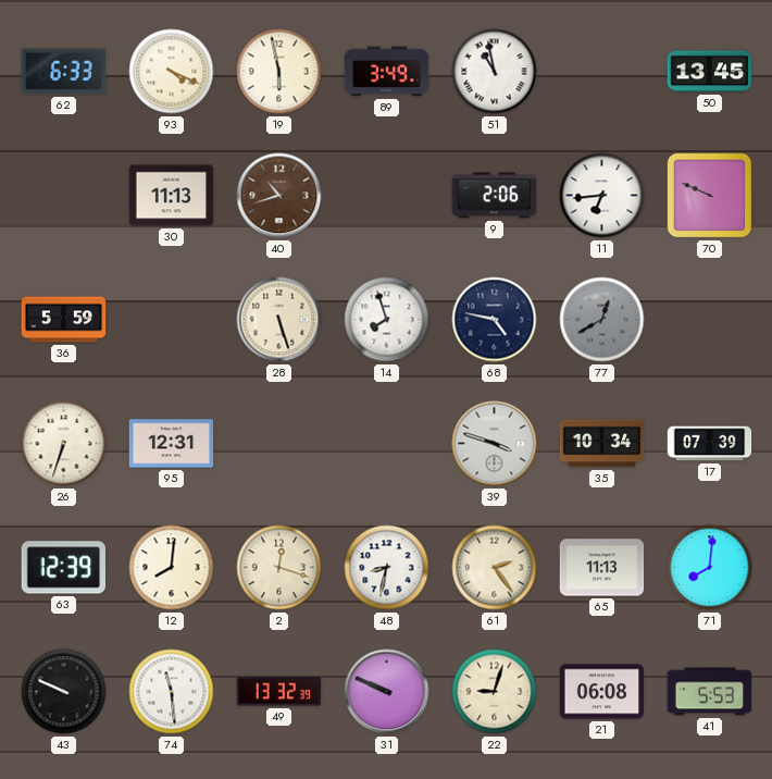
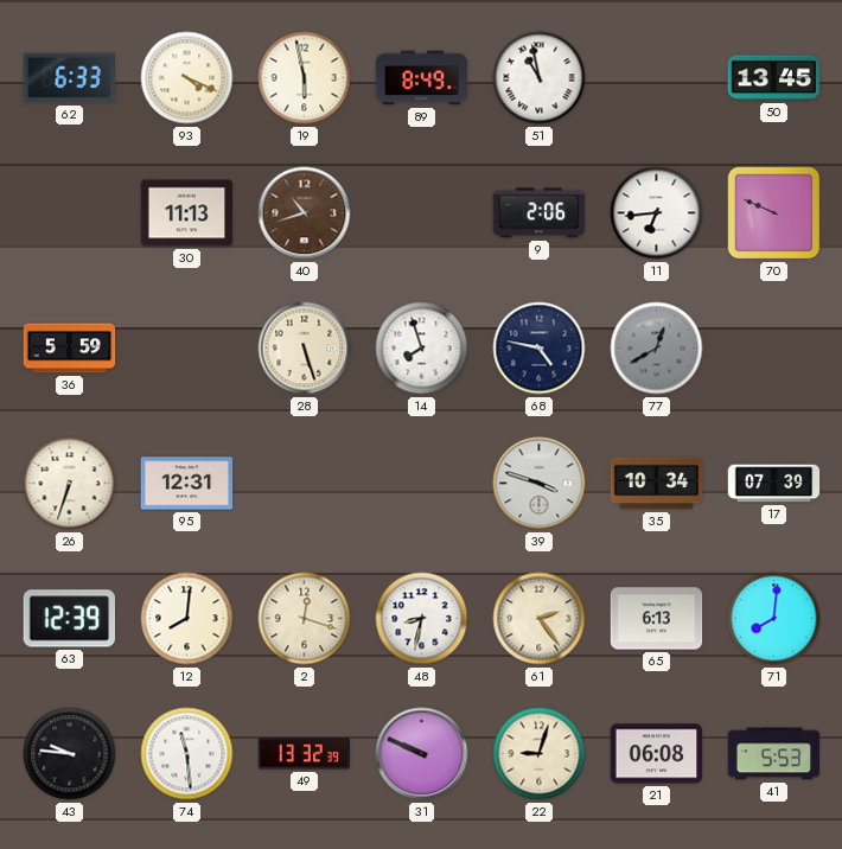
89: 3:49 -> 8:49
65: 11:13 -> 6:13
43: 9:49 -> 9:46
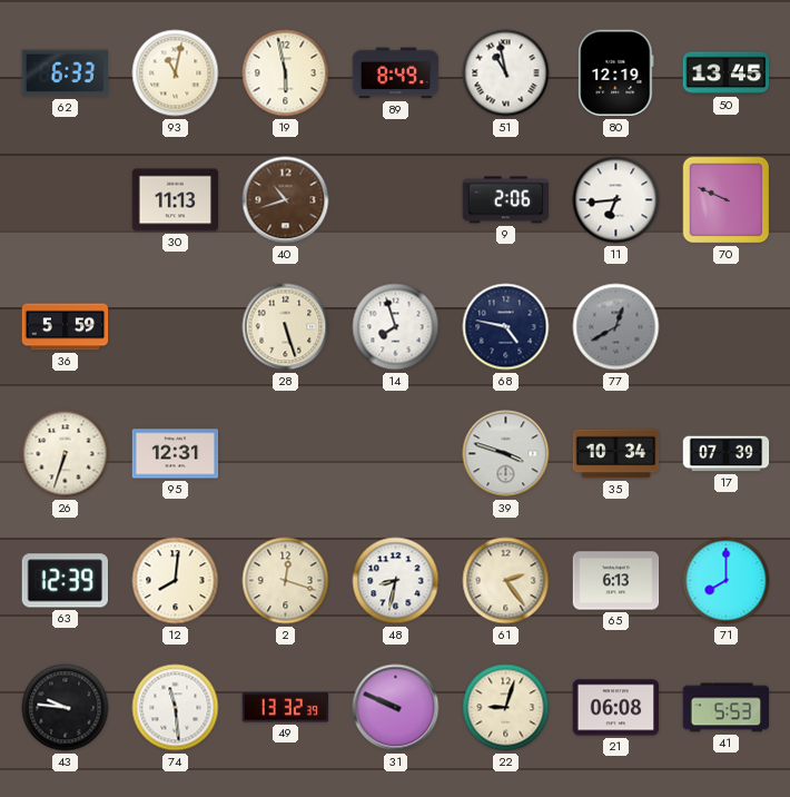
93: 4:19 -> 11:02
80: none -> 12:19
71: 8:01 -> 8:00
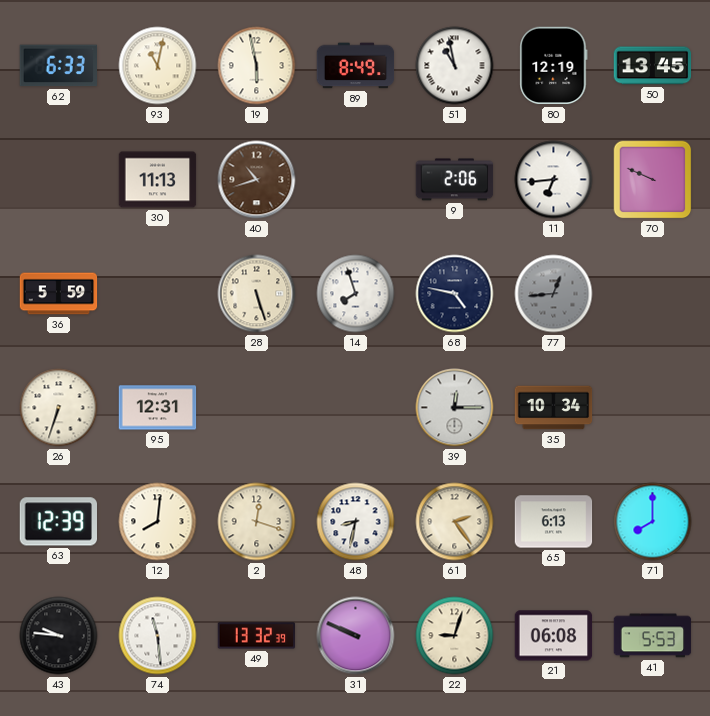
77: 12:40 -> 12:44
39: 3:48 -> 12:15
17: 07:39 -> none
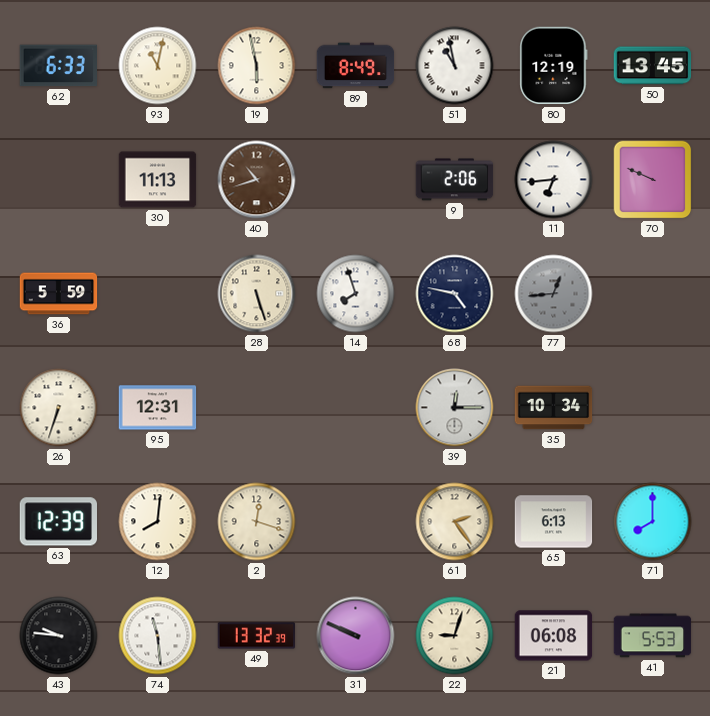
48: 8:32 -> none
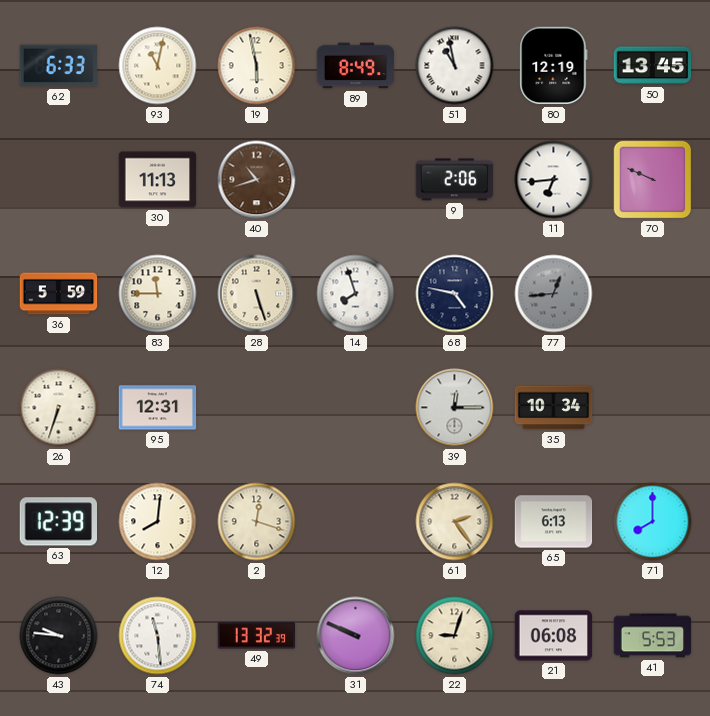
83: none -> 11:45
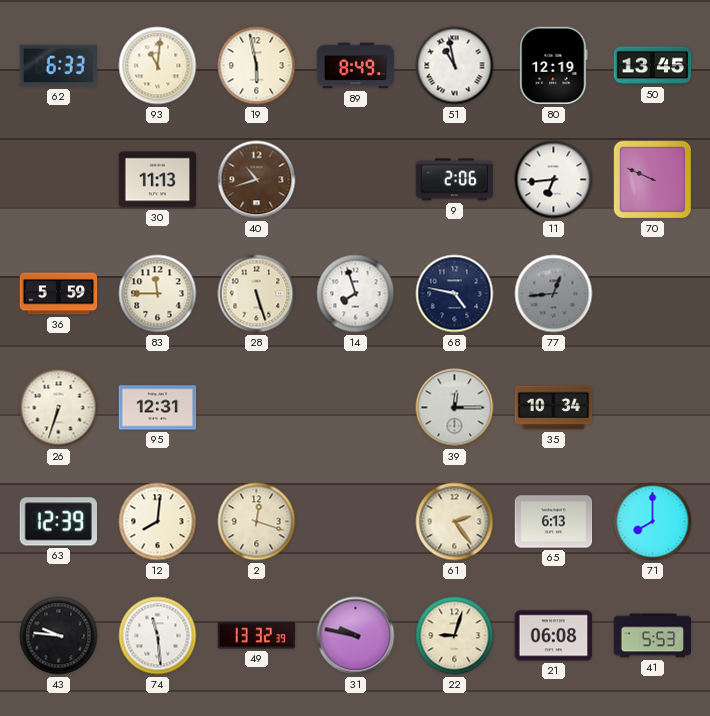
93: 11:02 -> 11:01
31: 9:49 -> 9:47
